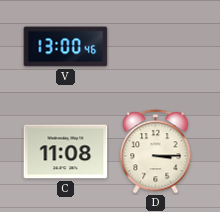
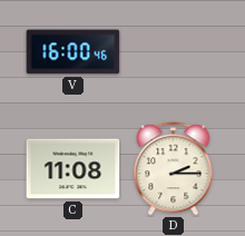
V: 13:00 -> 16:00
D: 3:15 -> 2:15
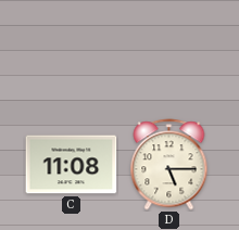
V: 16:00 -> none
D: 2:15 -> 5:15
